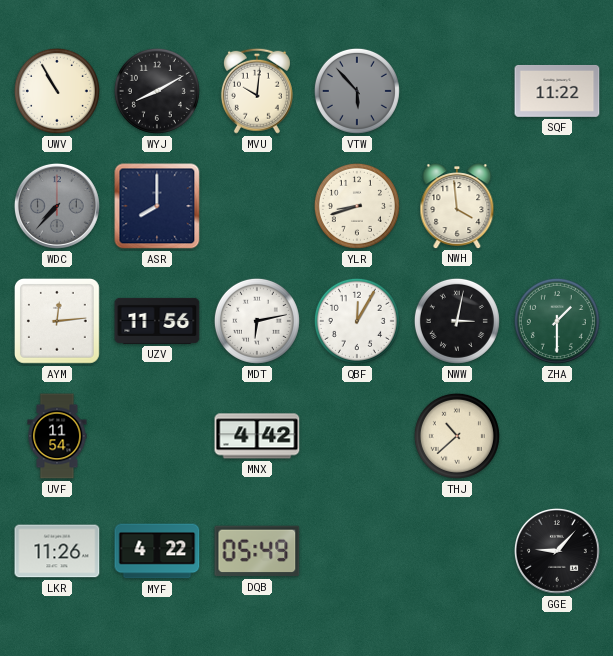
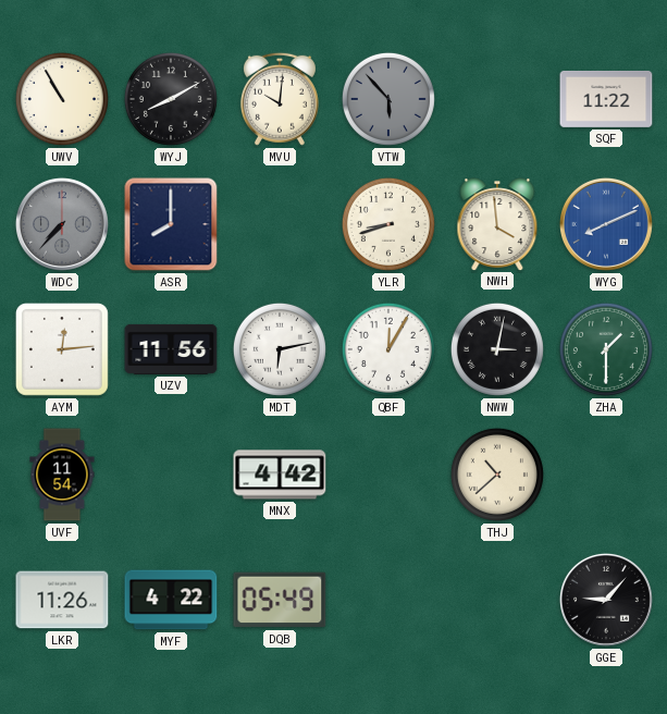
WYG: none -> 8:11
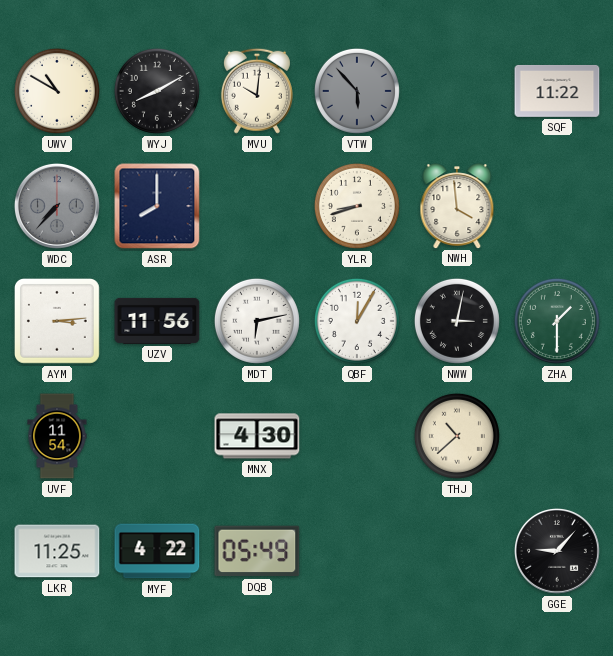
UWV: 10:55 -> 10:50
WYG: 8:11 -> none
AYM: 12:14 -> 3:14
MNX: 4:42 -> 4:30
LKR: 11:26 -> 11:25
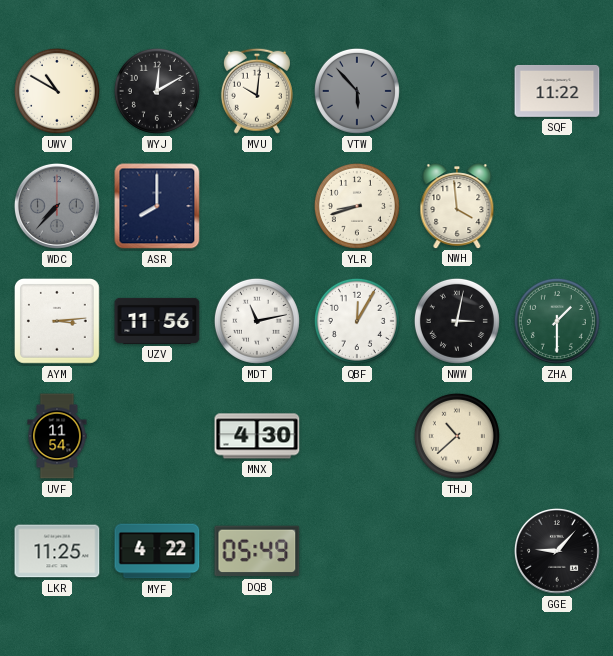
WYJ: 8:10 -> 12:10
MDT: 6:13 -> 11:13
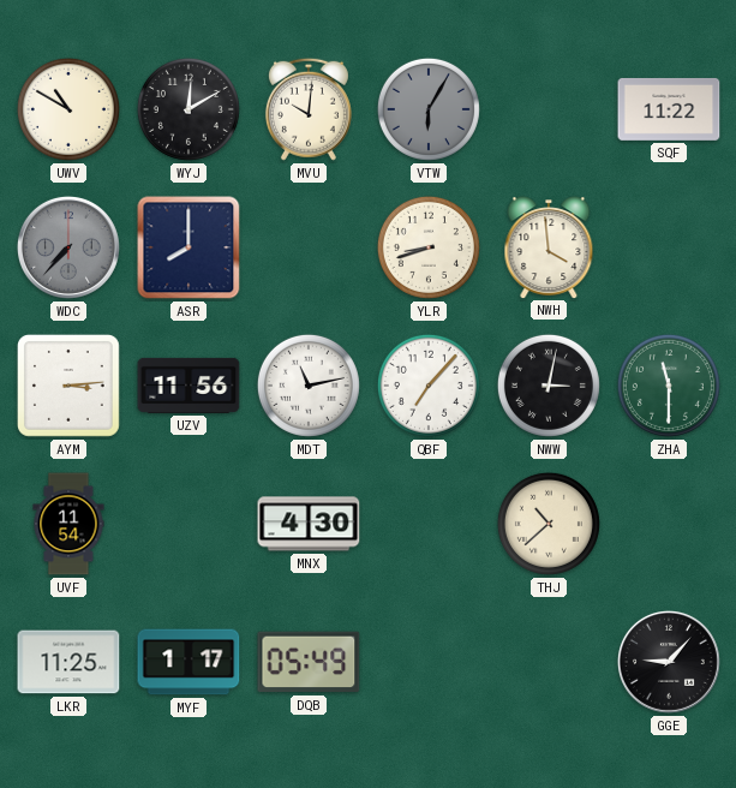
VTW: 5:53 -> 6:05
QBF: 12:05 -> 7:07
ZHA: 1:30 -> 11:30
MYF: 4:22 -> 1:17
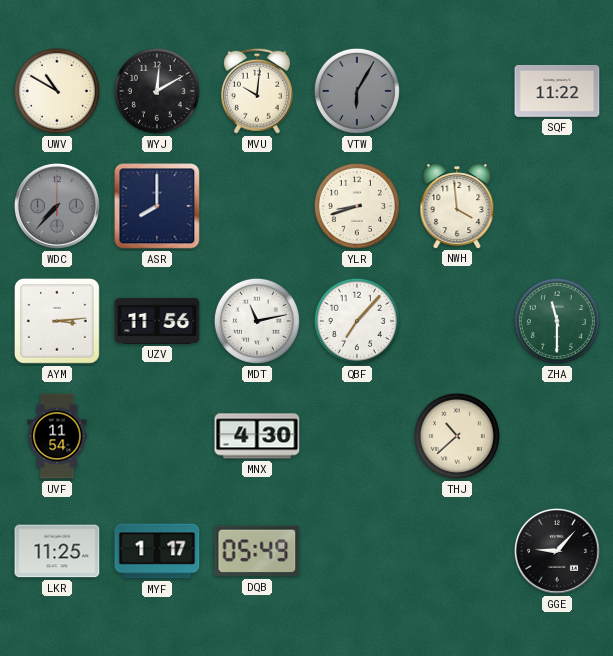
NWW: 3:02 -> none
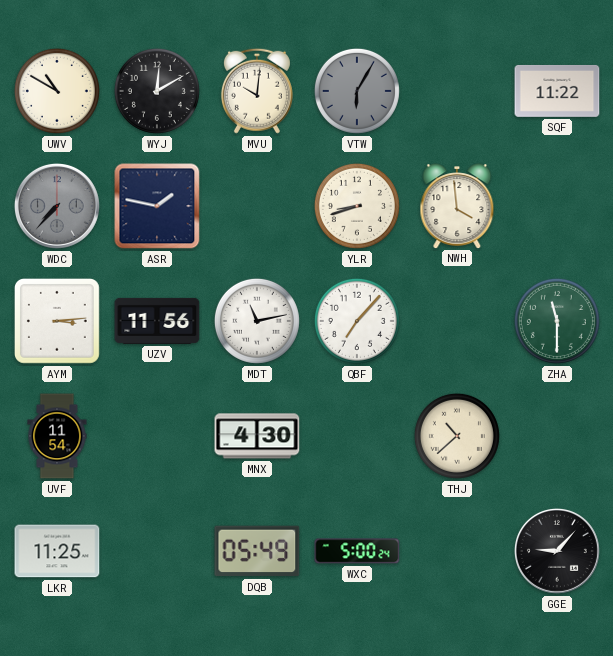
ASR: 8:00 -> 1:47
MYF: 1:17 -> none
WXC: none -> 5:00
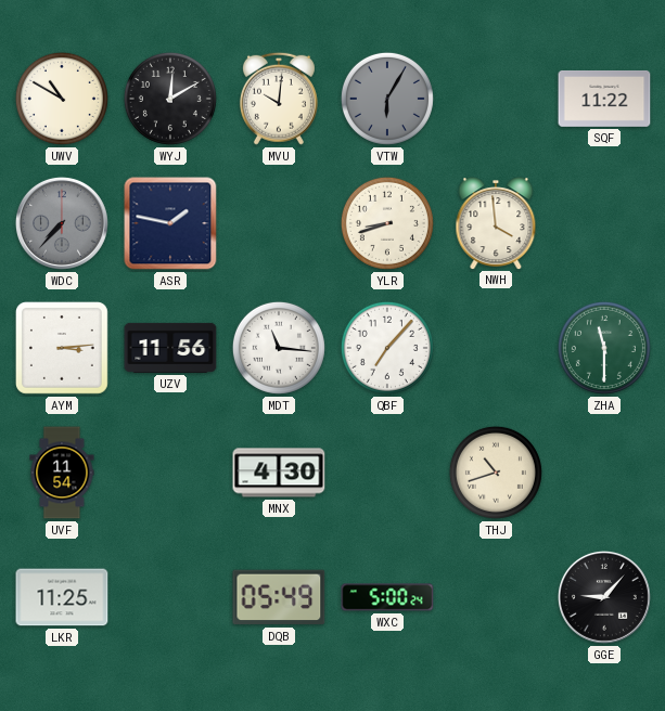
MDT: 11:13 -> 11:16
THJ: 10:38 -> 10:42
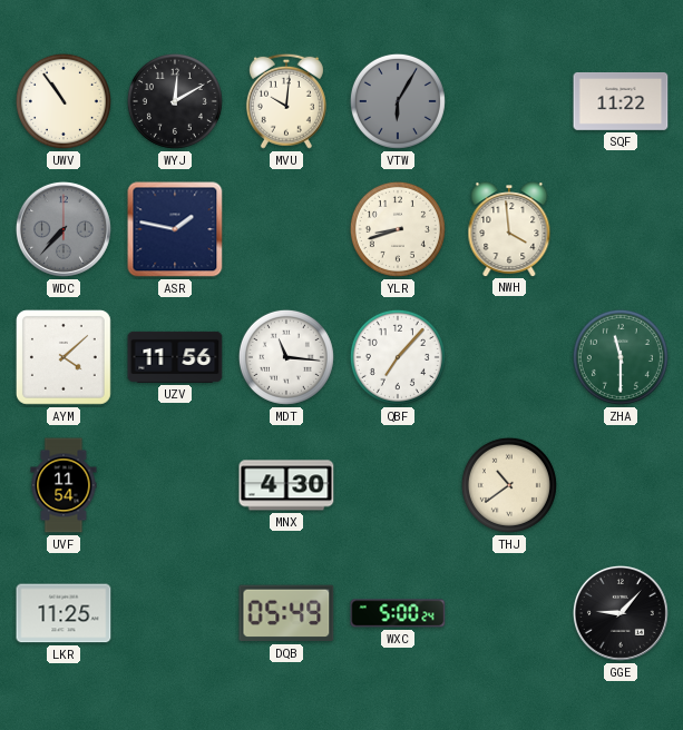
UWV: 10:50 -> 10:54
AYM: 3:14 -> 4:08
THJ: 10:42 -> 10:39
